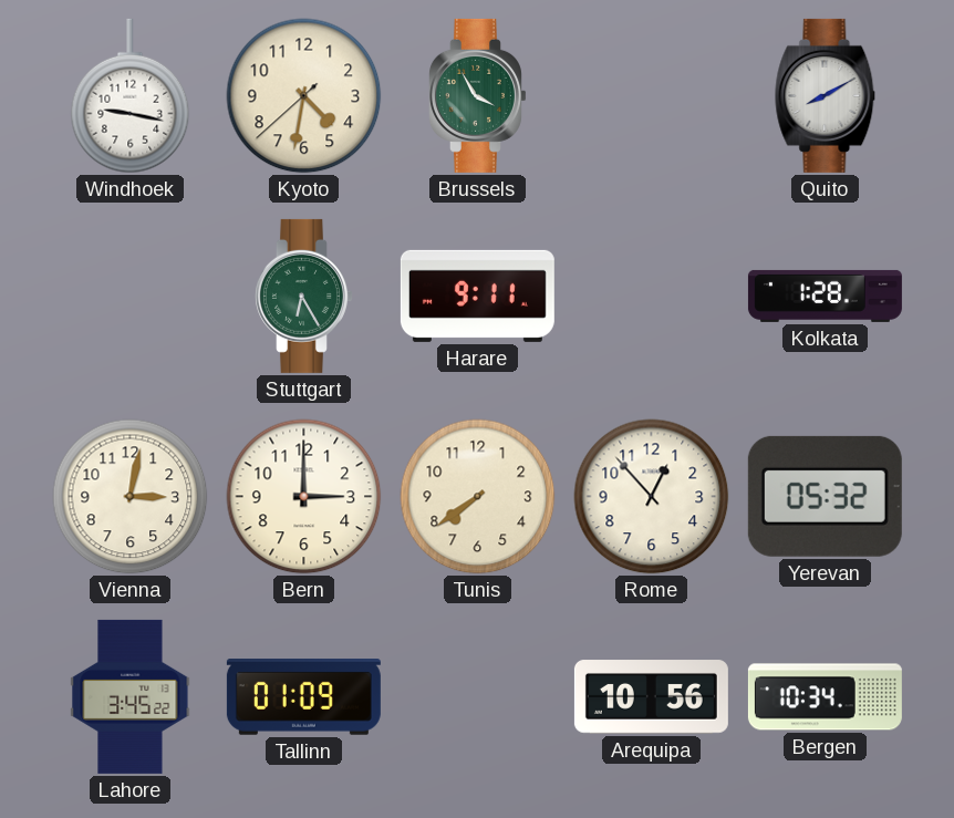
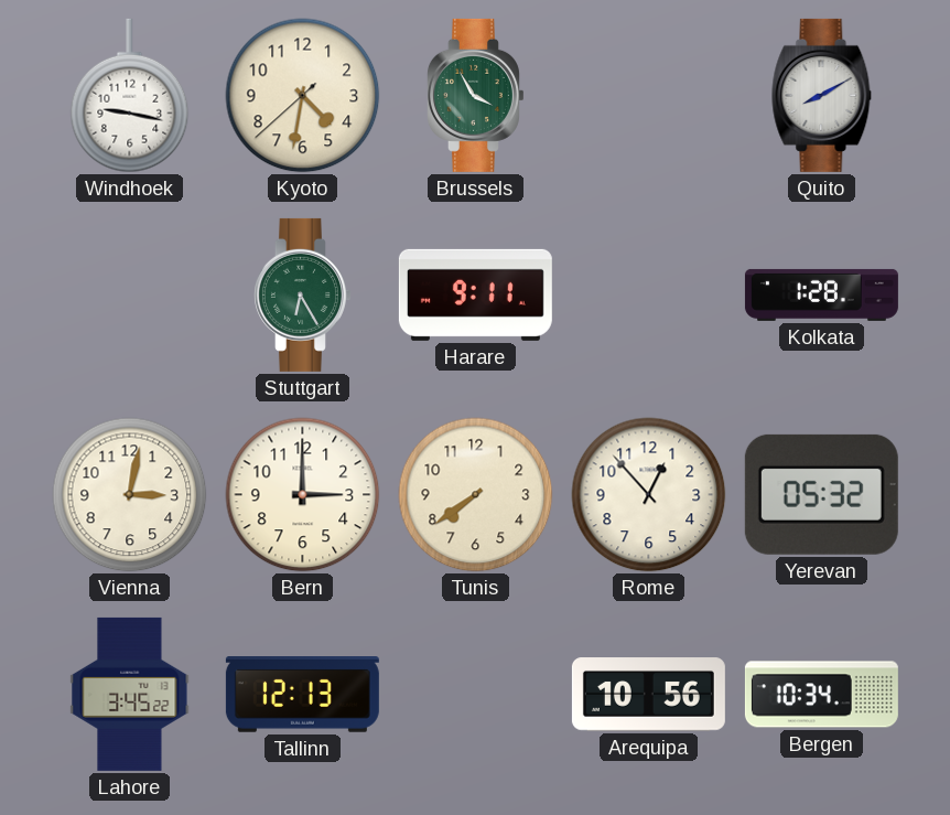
Tallinn: 01:09 -> 12:13
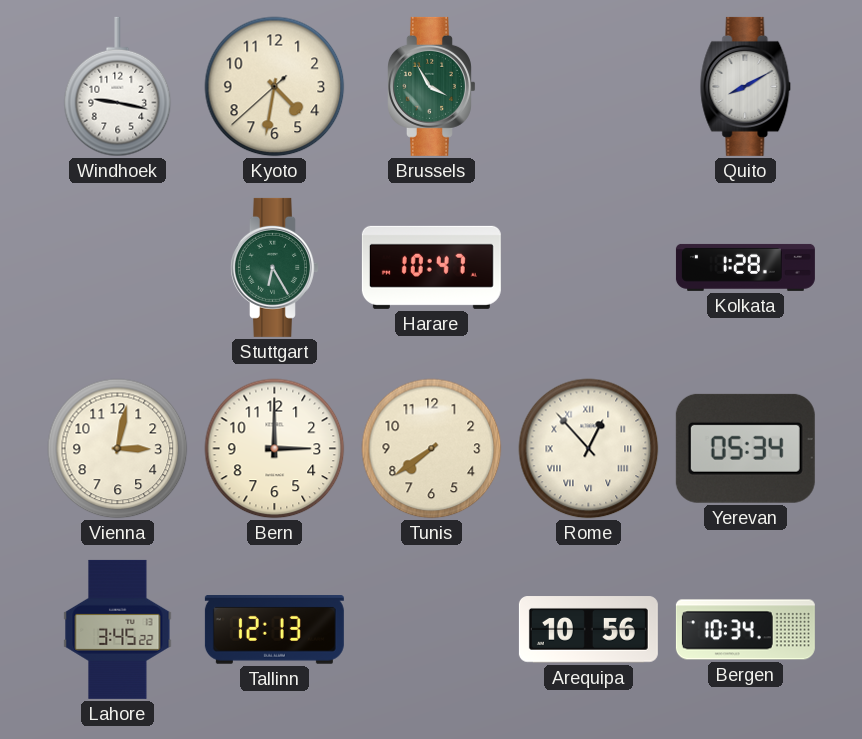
Harare: 9:11 -> 10:47
Rome numerals: Arabic -> Roman
Yerevan: 05:32 -> 05:34
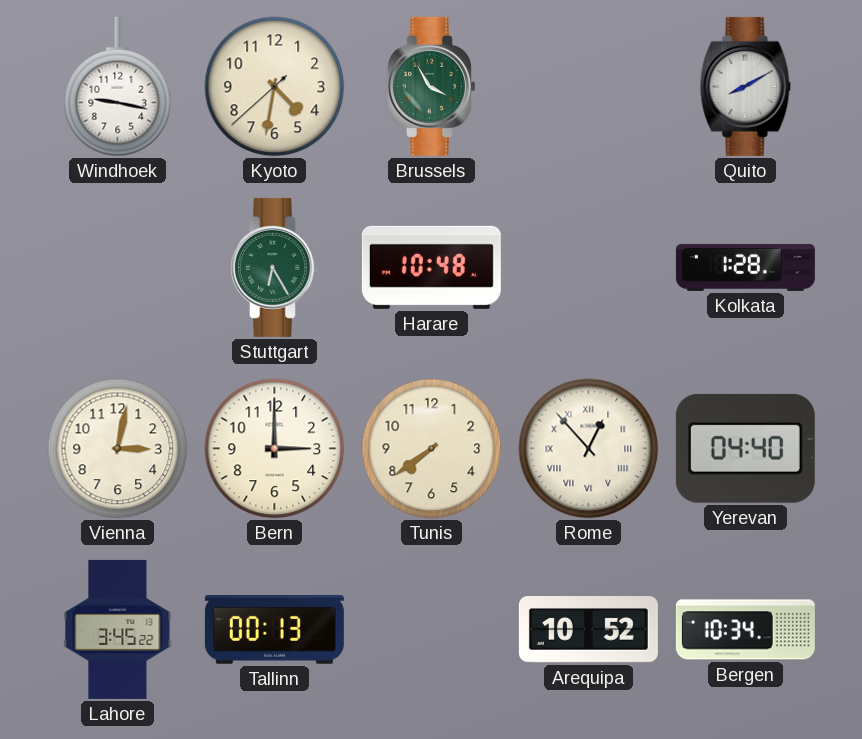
Harare: 10:47 -> 10:48
Yerevan: 05:34 -> 04:40
Tallinn: 12:13 -> 00:13
Arequipa: 10:56 -> 10:52
